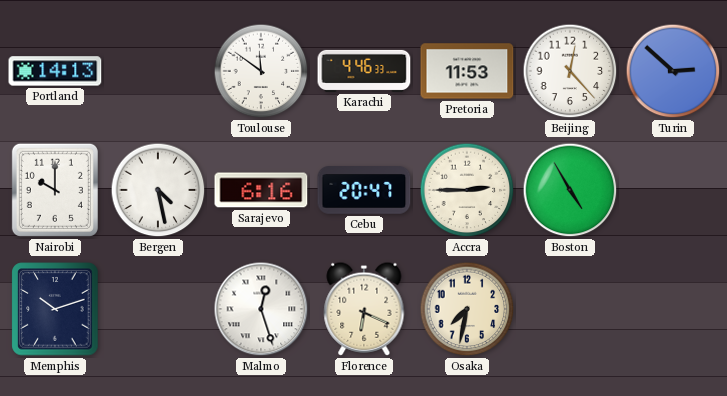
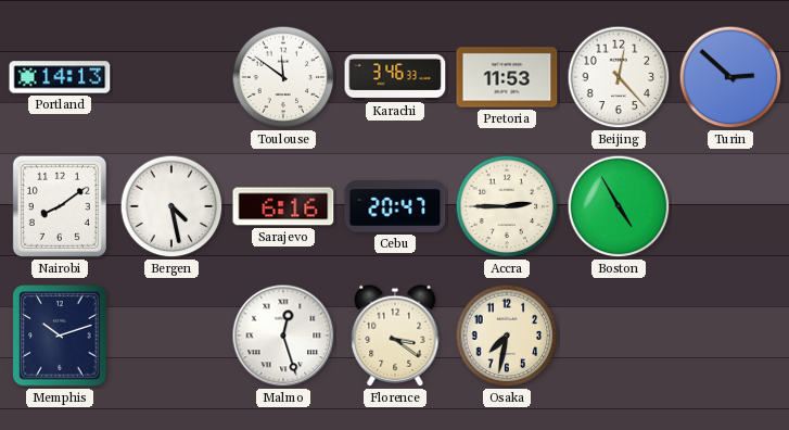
Karachi: 4:46 -> 3:46
Nairobi: 10:00 -> 8:09
Florence: 6:19 -> 3:21
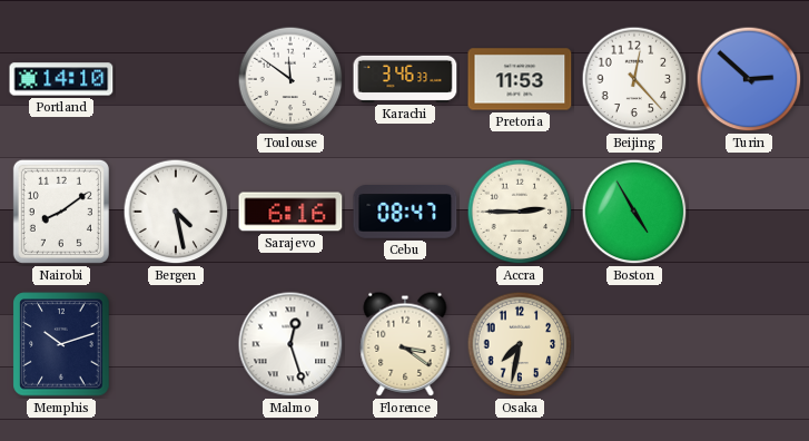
Portland: 14:13 -> 14:10
Cebu: 20:47 -> 08:47
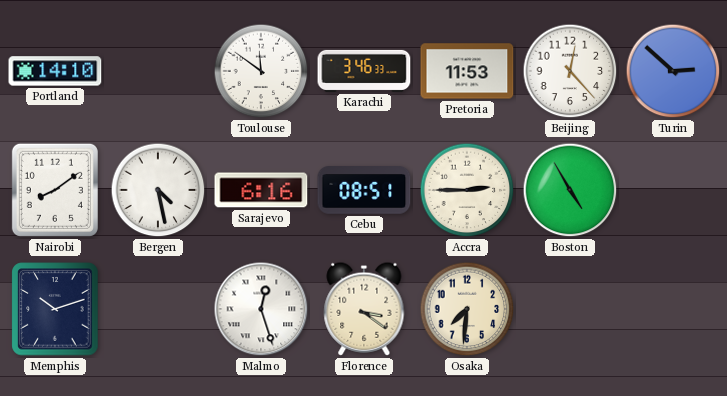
Cebu: 08:47 -> 08:51
Osaka: 7:32 -> 7:31
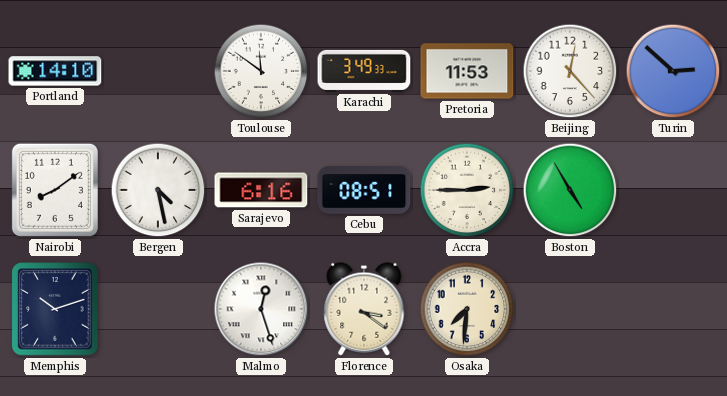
Karachi: 3:46 -> 3:49
